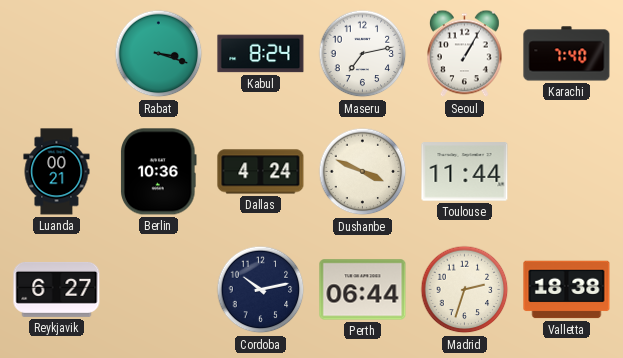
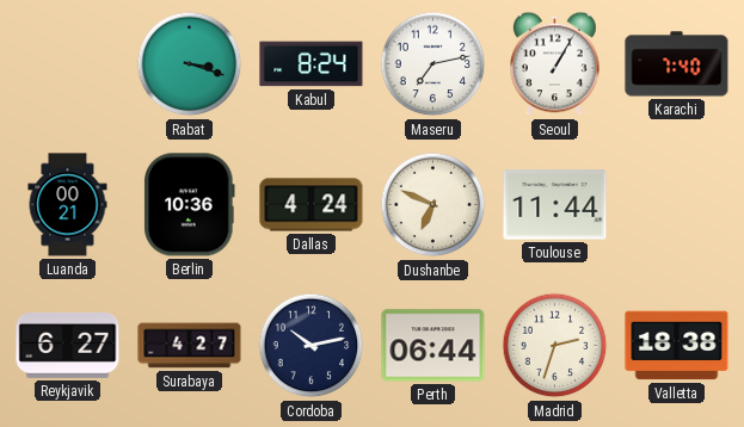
Dushanbe: 3:49 -> 6:49
Surabaya: none -> 4:27
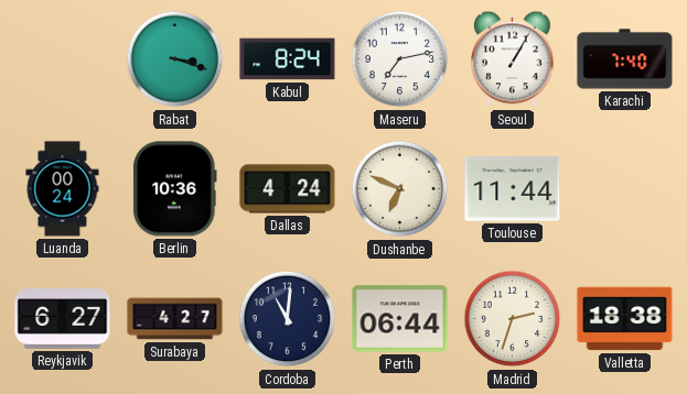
Luanda: 00:21 -> 00:24
Cordoba: 10:13 -> 11:01
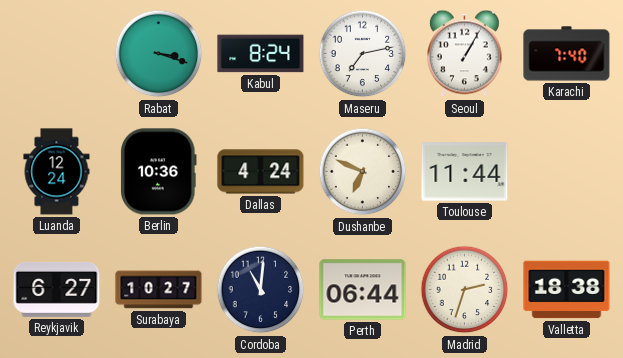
Luanda: 00:24 -> 12:24
Surabaya: 4:27 -> 10:27
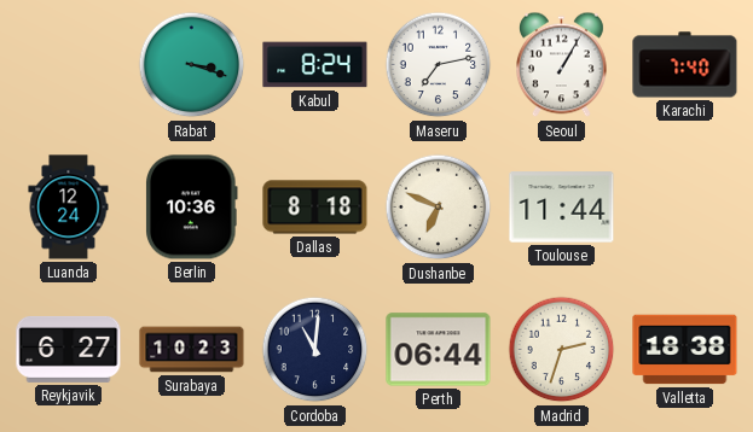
Dallas: 4:24 -> 8:18
Surabaya: 10:27 -> 10:23
